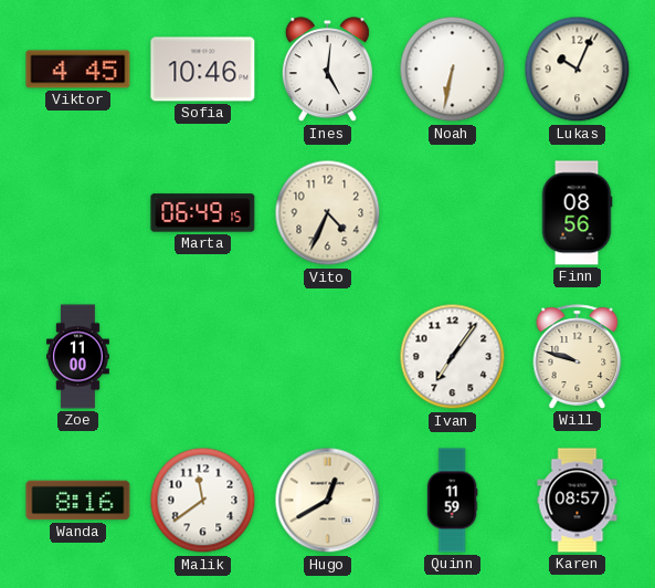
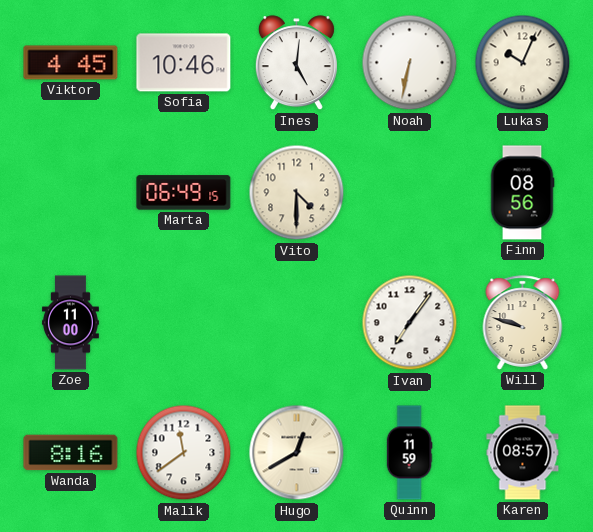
Vito: 4:34 -> 4:30
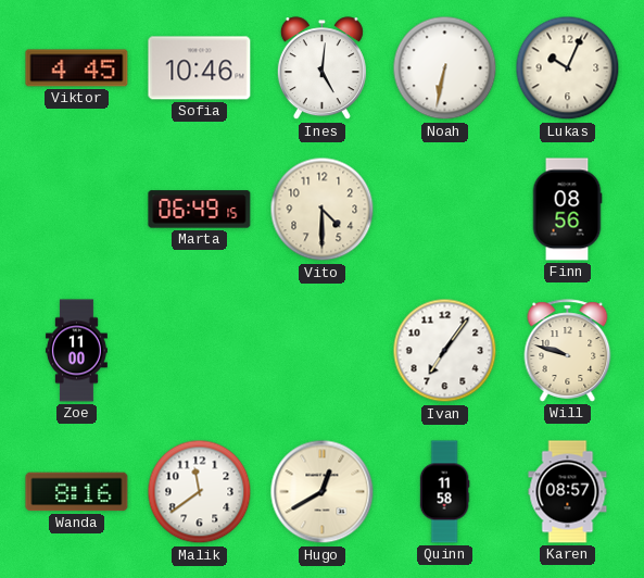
Quinn: 11:59 -> 11:58
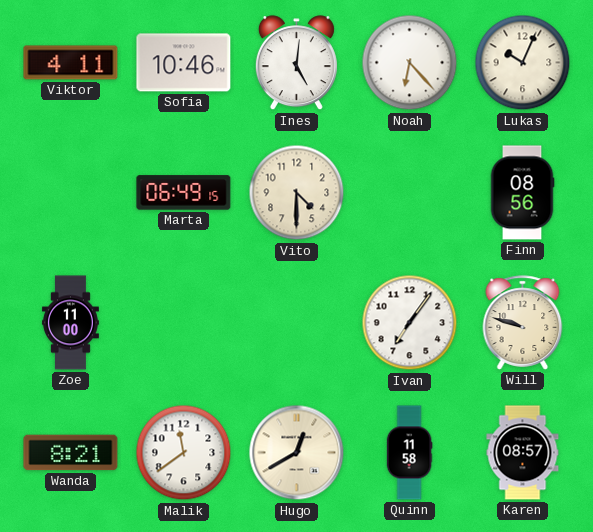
Viktor: 4:45 -> 4:11
Noah: 6:32 -> 6:23
Wanda: 8:16 -> 8:21
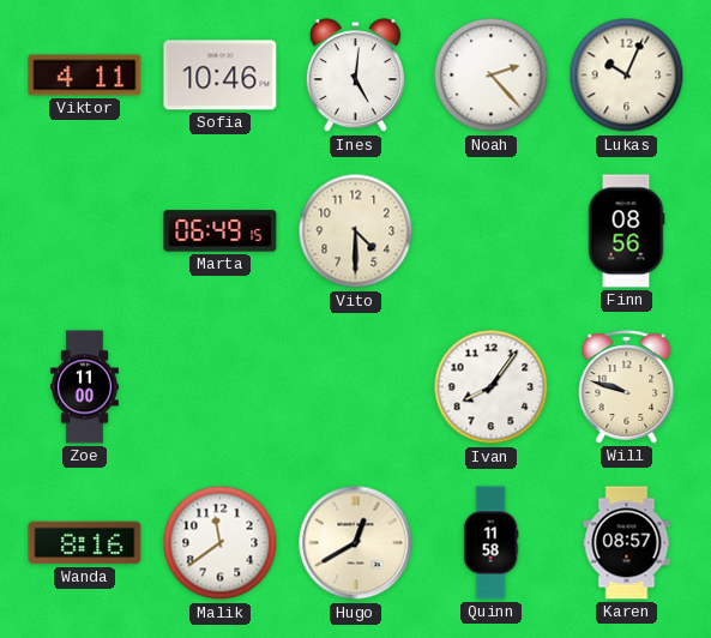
Noah: 6:23 -> 2:23
Ivan: 7:06 -> 8:06
Wanda: 8:21 -> 8:16
